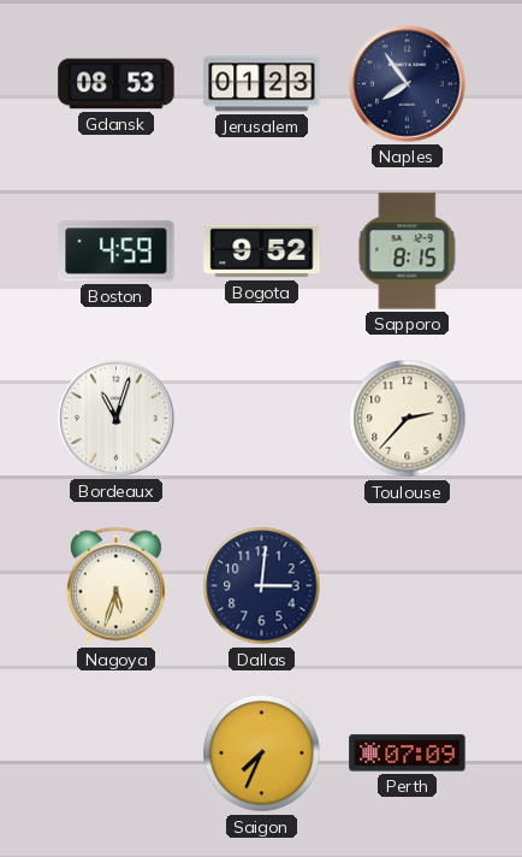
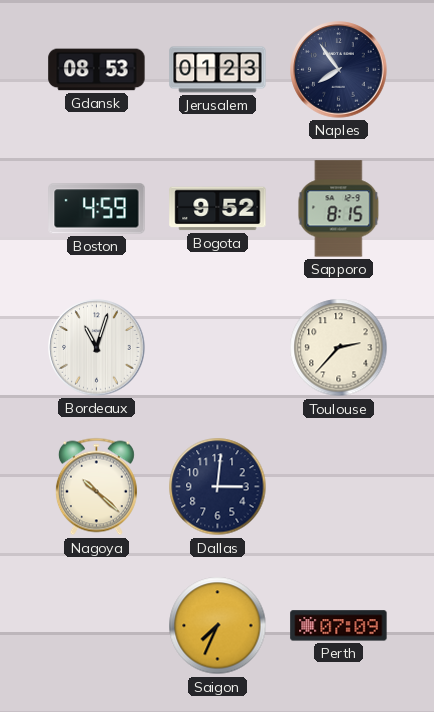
Nagoya: 5:33 -> 10:22
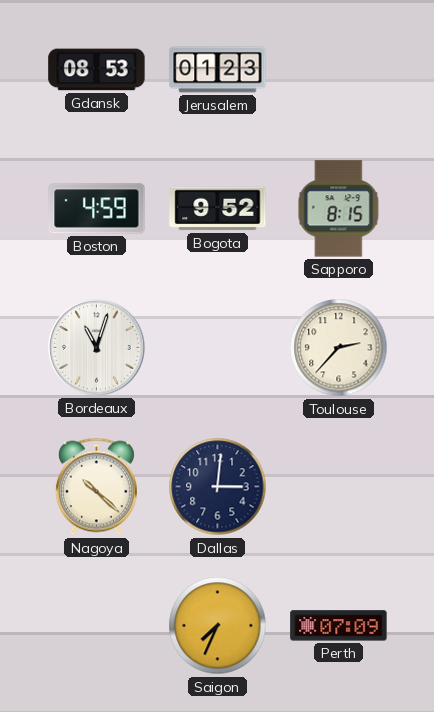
Naples: 7:54 -> none
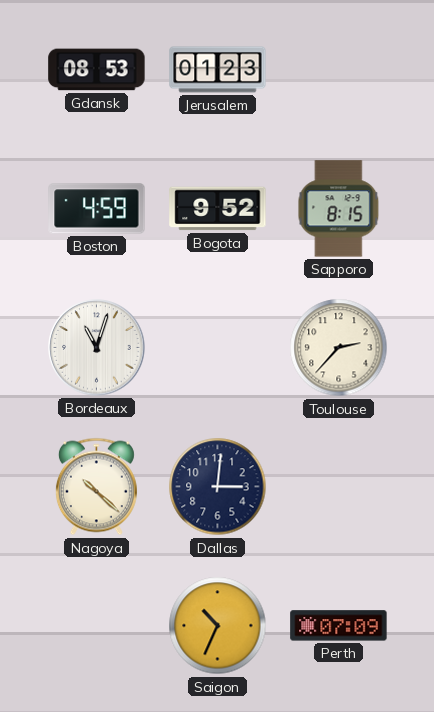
Saigon: 7:34 -> 10:34
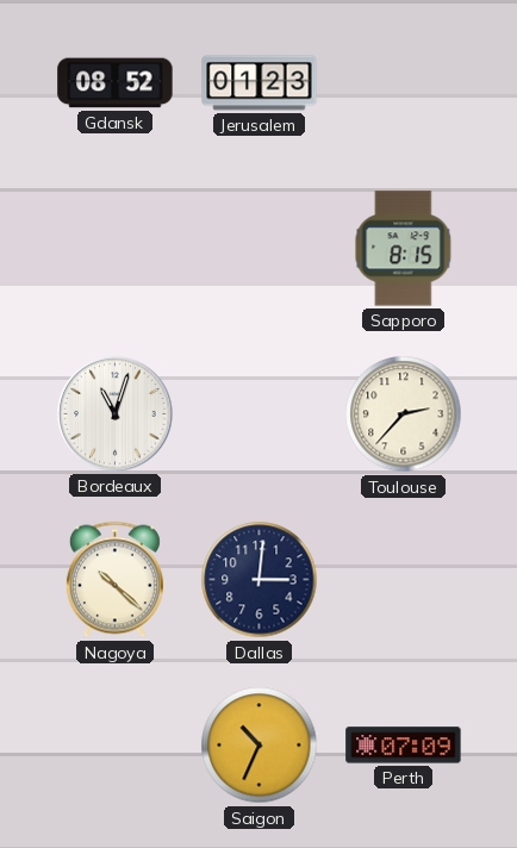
Gdansk: 08:53 -> 08:52
Boston: 4:59 -> none
Bogota: 9:52 -> none
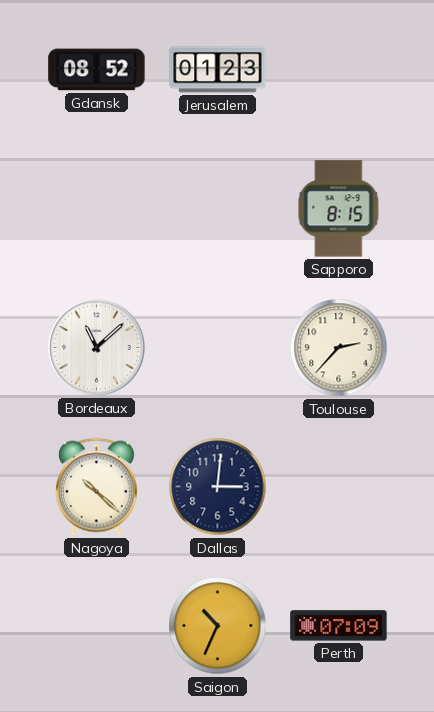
Bordeaux: 11:03 -> 11:08
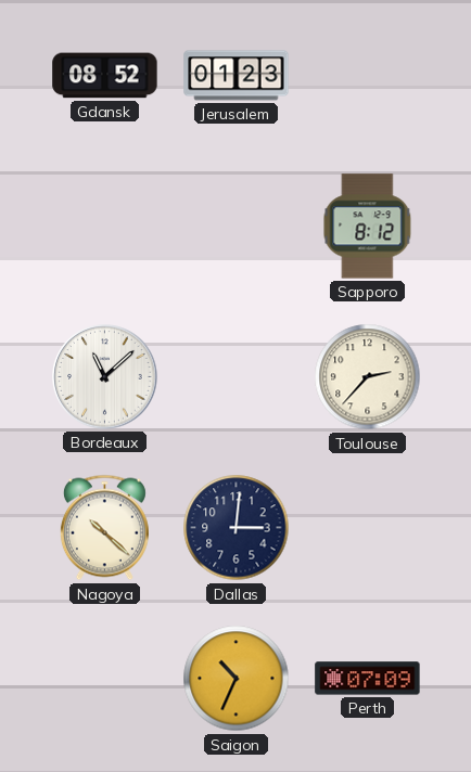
Sapporo: 8:15 -> 8:12
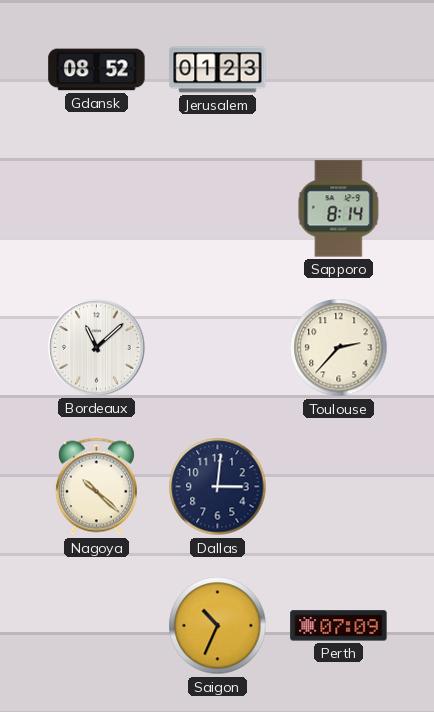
Sapporo: 8:12 -> 8:14
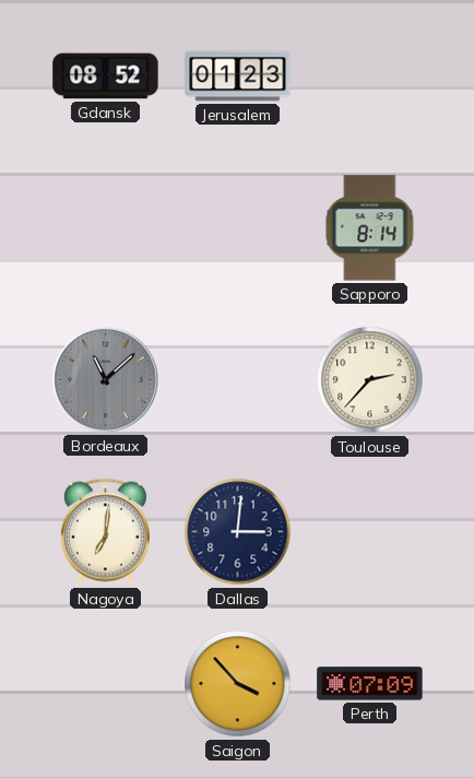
Bordeaux dial: white -> grey
Nagoya: 10:22 -> 7:01
Saigon: 10:34 -> 3:53
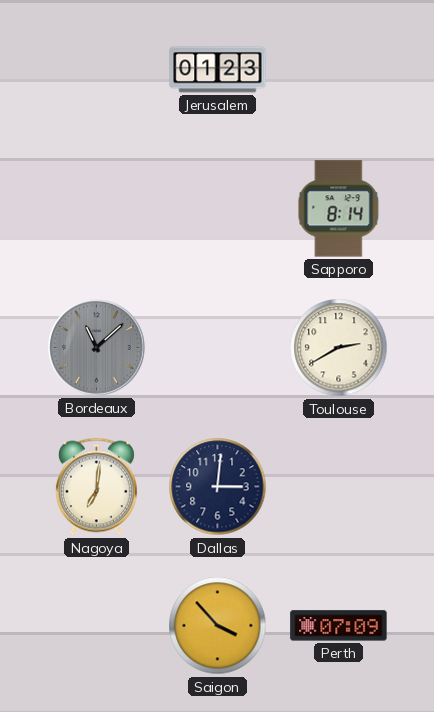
Gdansk: 08:52 -> none
Toulouse: 2:37 -> 2:40
